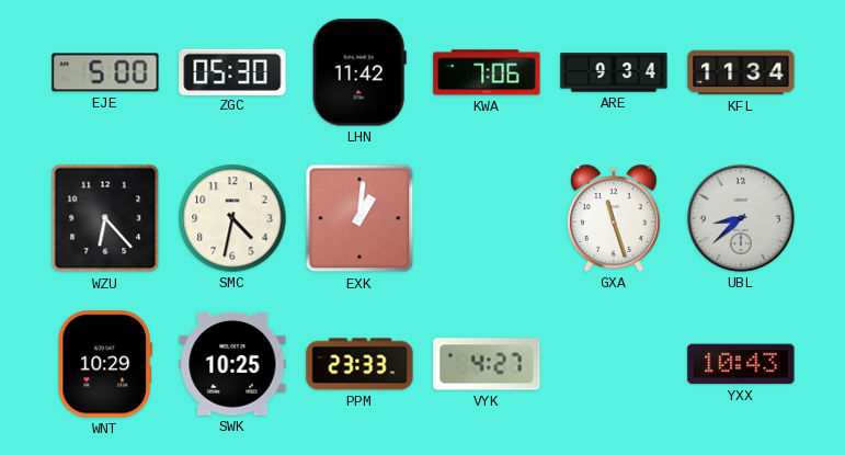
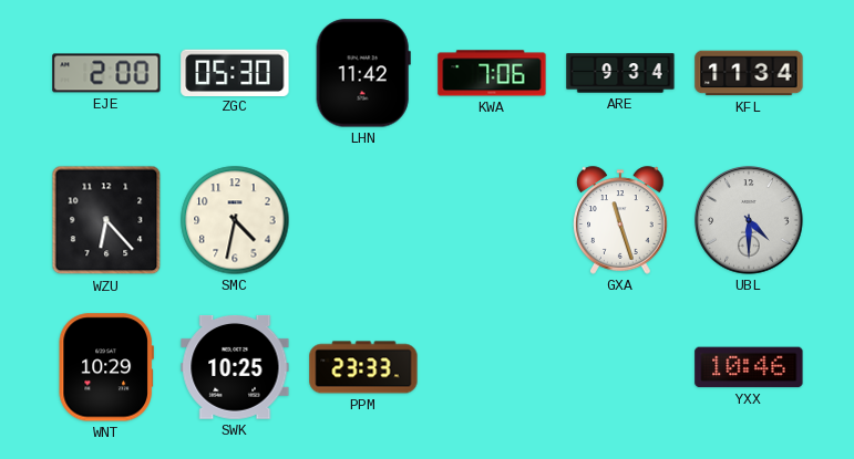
EJE: 5:00 -> 2:00
EXK: 1:01 -> none
UBL: 8:38 -> 4:30
VYK: 4:27 -> none
YXX: 10:43 -> 10:46
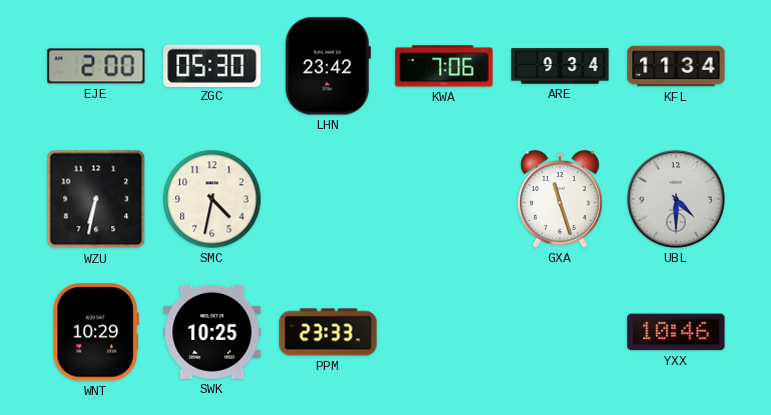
LHN: 11:42 -> 23:42
WZU: 6:23 -> 6:32
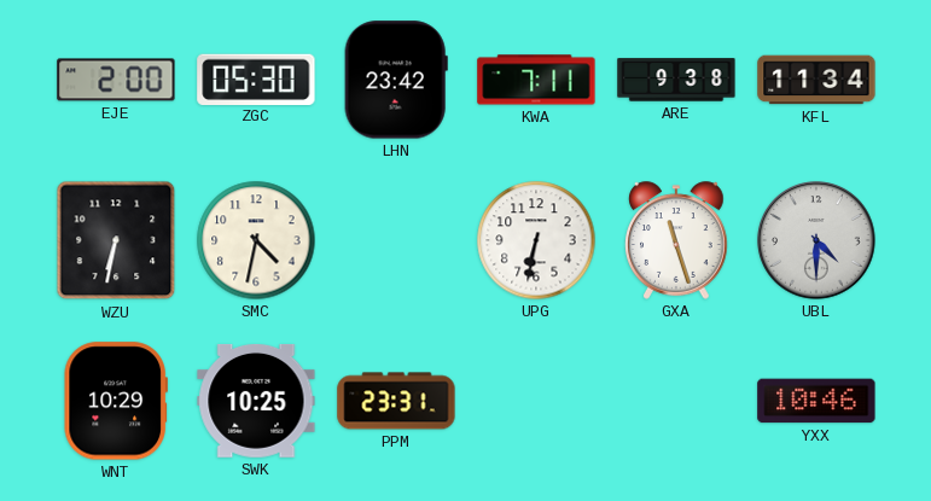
KWA: 7:06 -> 7:11
ARE: 9:34 -> 9:38
UPG: none -> 6:32
PPM: 23:33 -> 23:31
